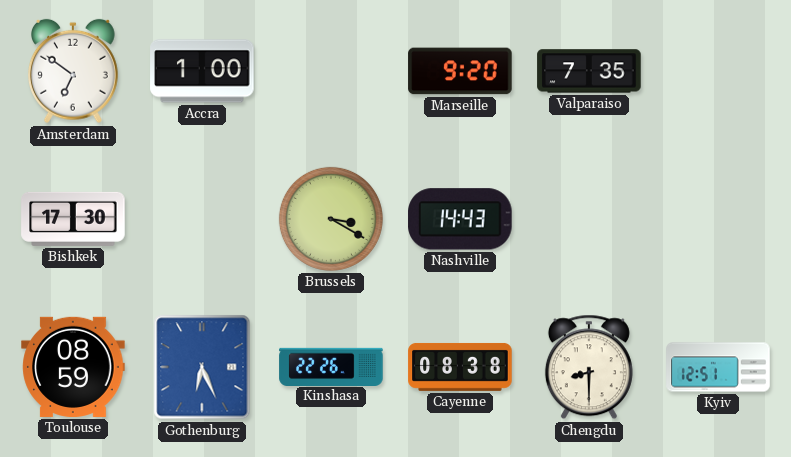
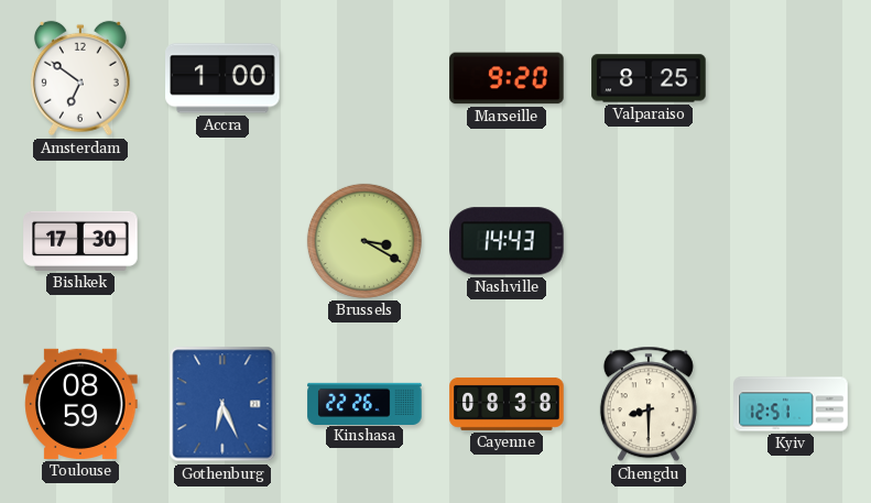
Valparaiso: 7:35 -> 8:25
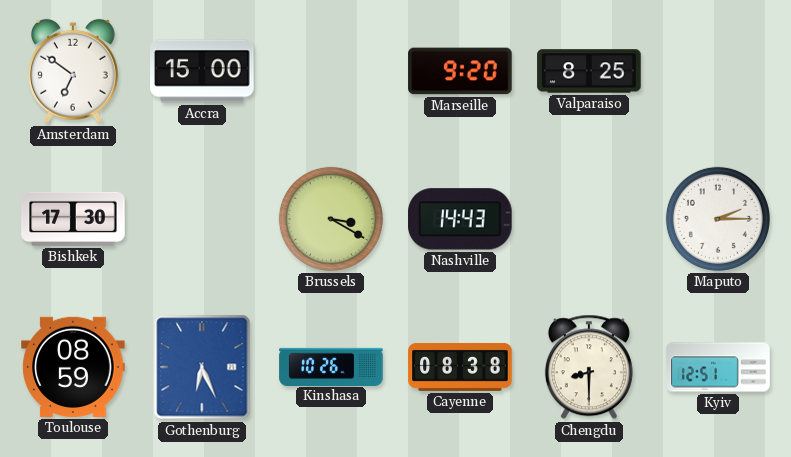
Accra: 1:00 -> 15:00
Maputo: none -> 2:15
Kinshasa: 22:26 -> 10:26
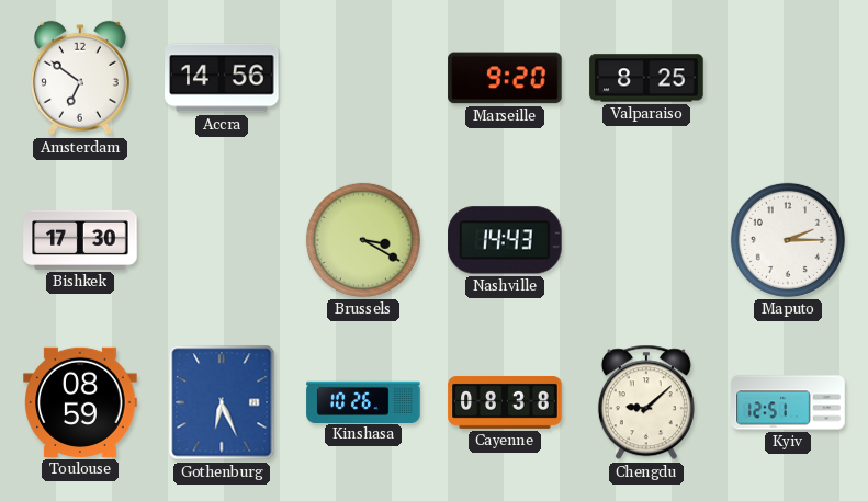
Accra: 15:00 -> 14:56
Chengdu: 8:30 -> 9:08
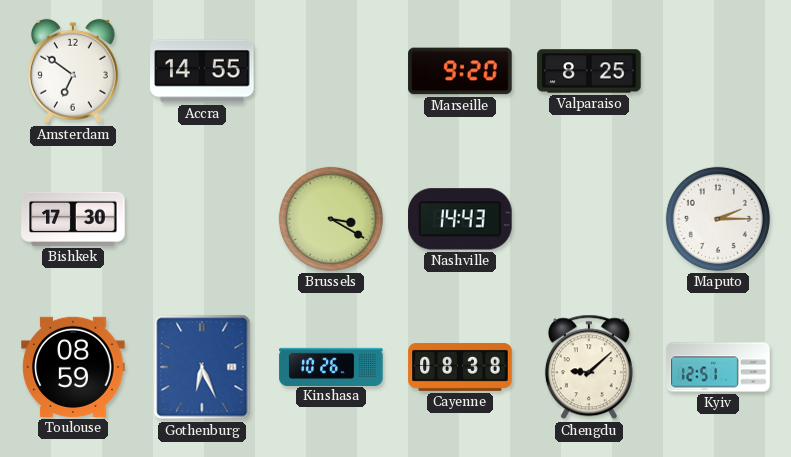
Accra: 14:56 -> 14:55
